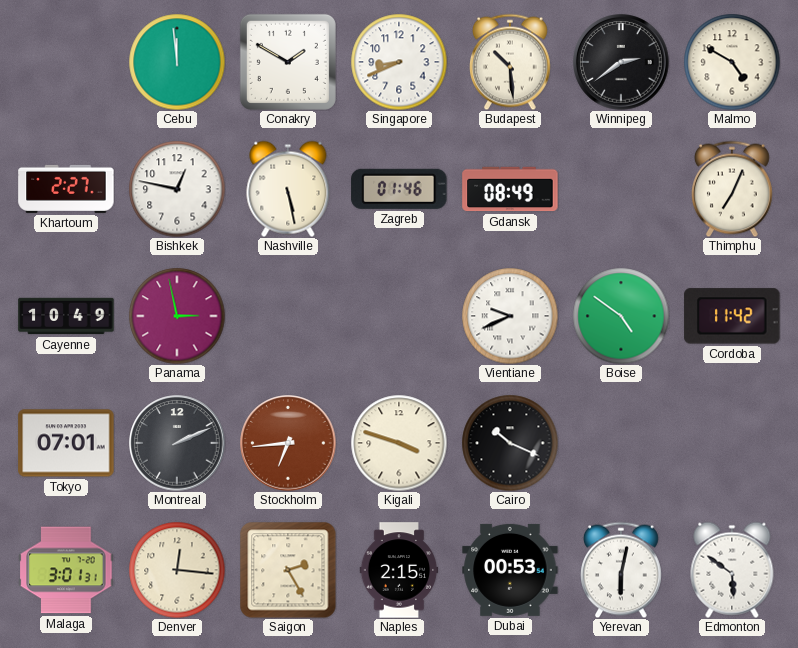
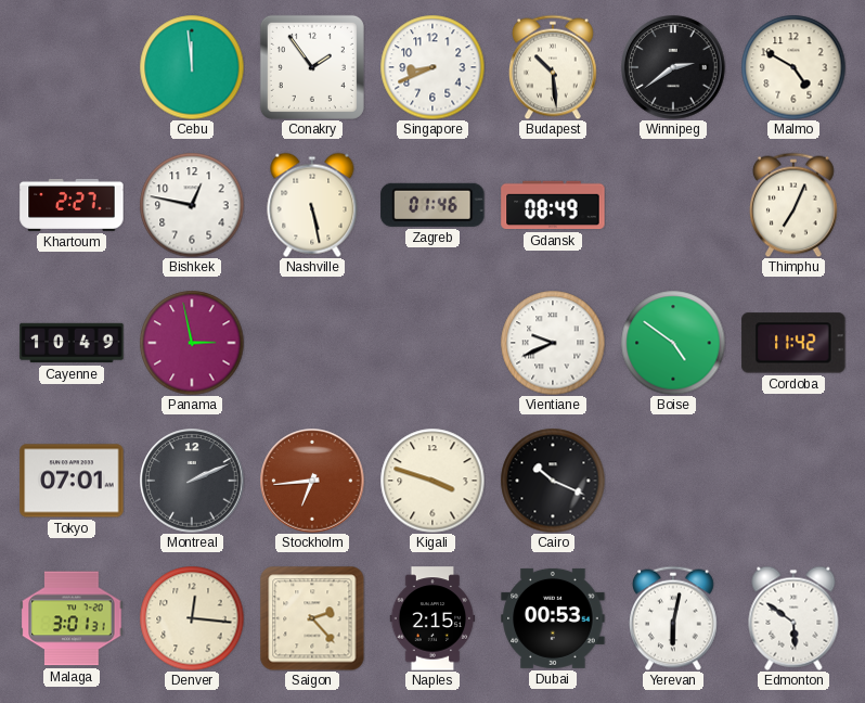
Conakry: 1:50 -> 1:54
Saigon: 2:25 -> 2:23
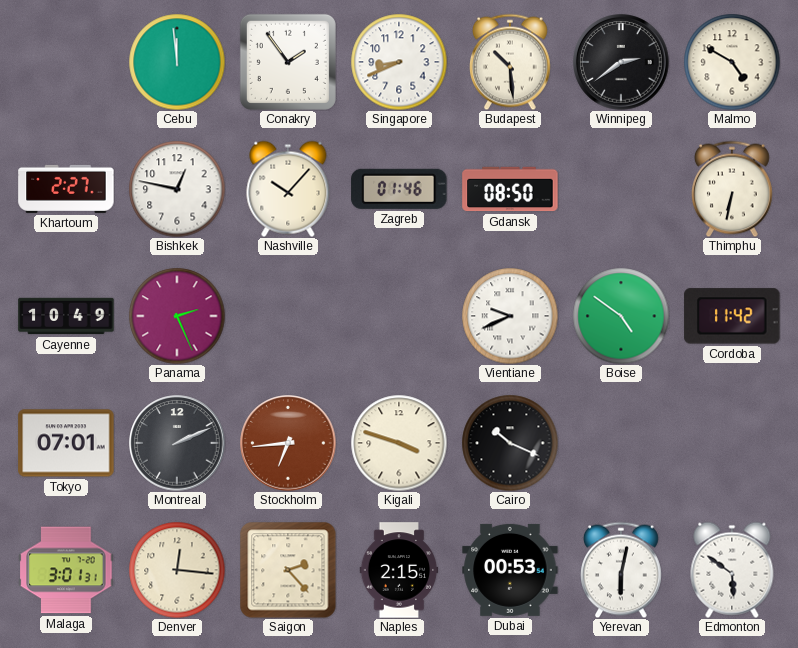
Nashville: 5:28 -> 10:07
Gdansk: 08:49 -> 08:50
Thimphu: 7:04 -> 6:32
Panama: 2:58 -> 2:26
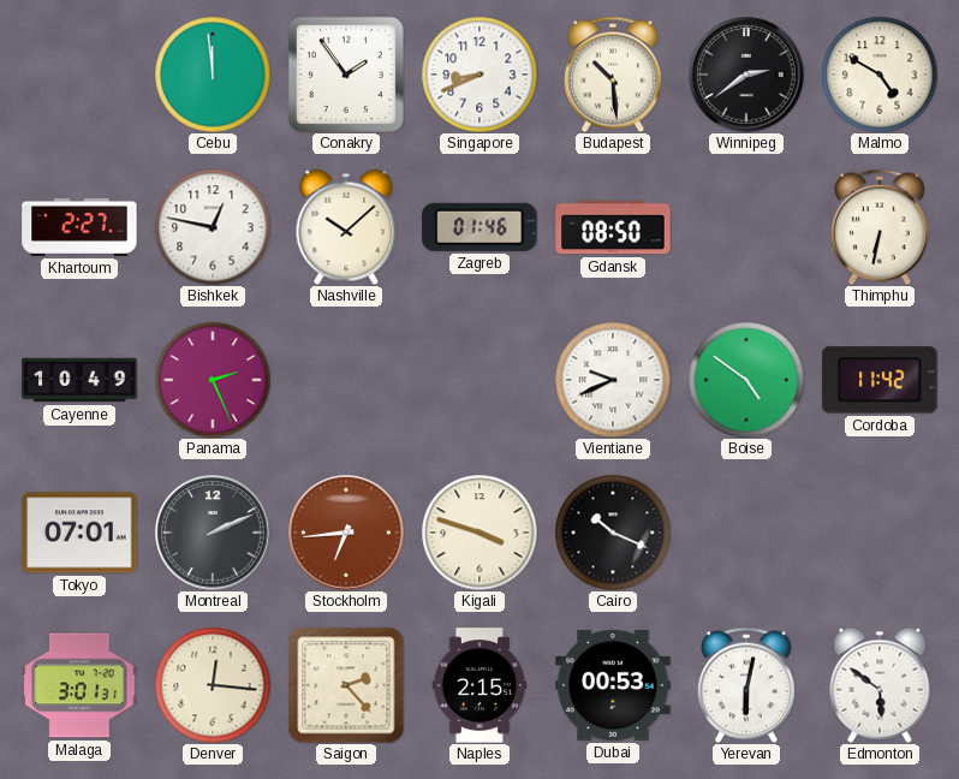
Nashville: 10:07 -> 10:08
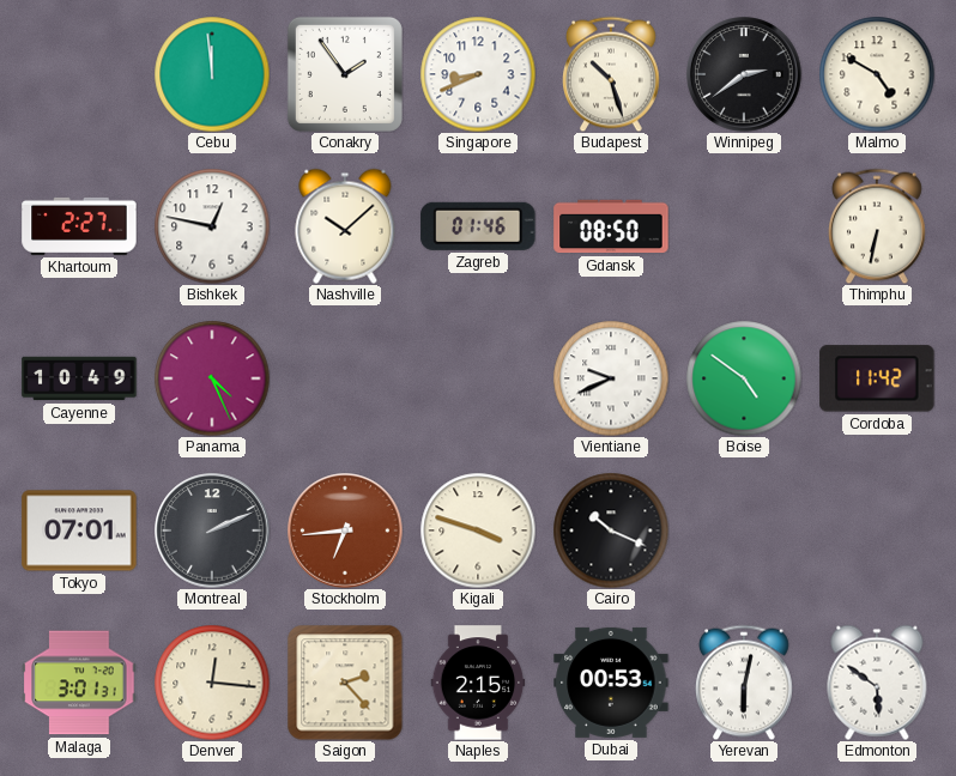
Budapest: 10:29 -> 10:27
Panama: 2:26 -> 4:26
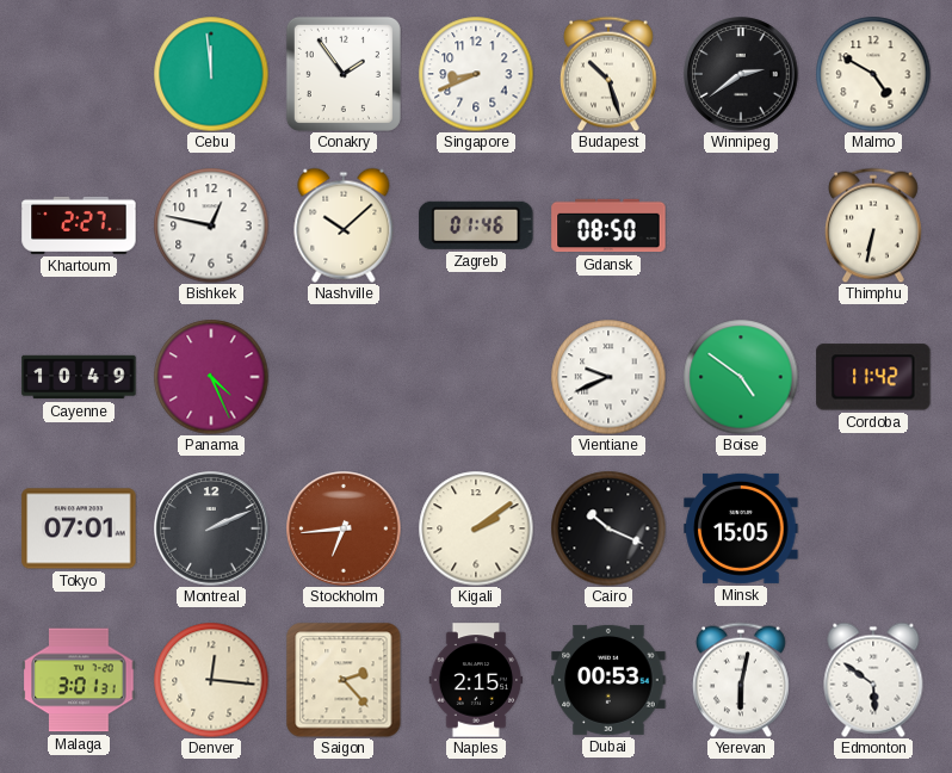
Kigali: 3:48 -> 2:09
Minsk: none -> 15:05
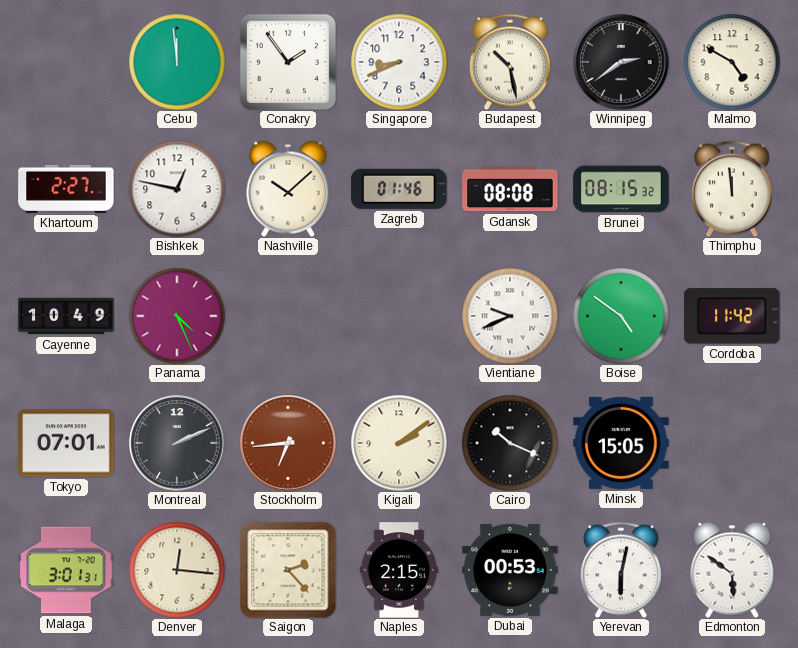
Budapest: 10:27 -> 10:28
Gdansk: 08:50 -> 08:08
Brunei: none -> 08:15
Thimphu: 6:32 -> 11:59
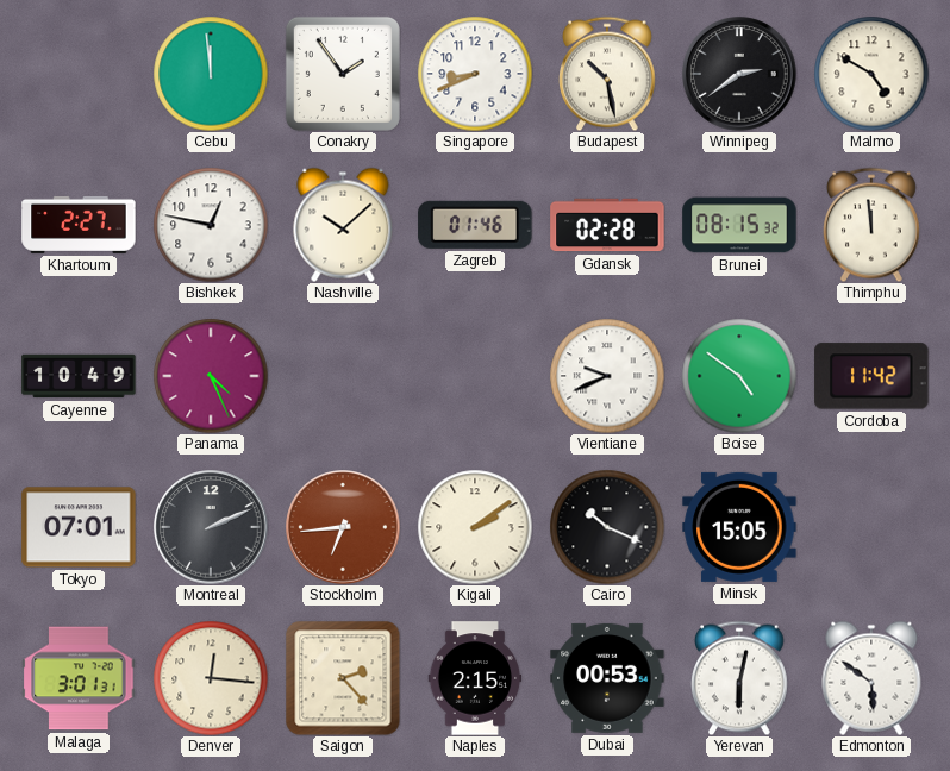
Gdansk: 08:08 -> 02:28
